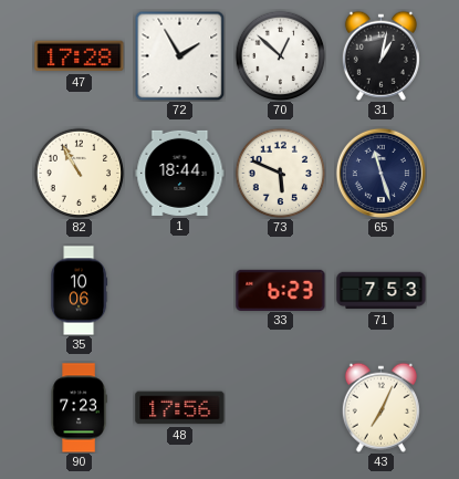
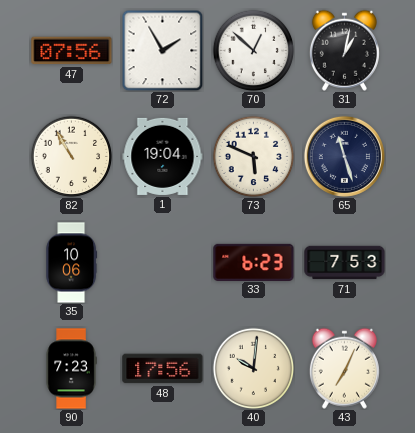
47: 17:28 -> 07:56
1: 18:44 -> 19:04
40: none -> 10:01
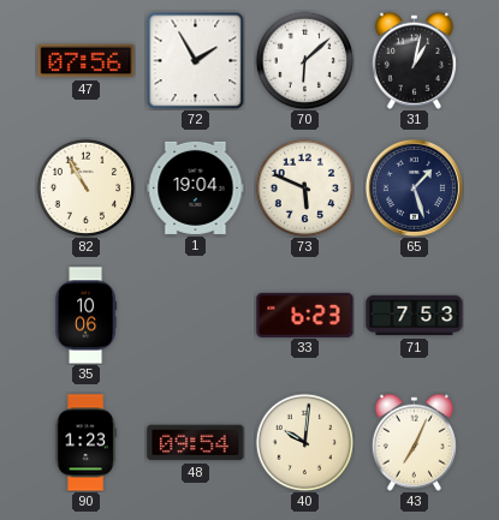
70: 12:52 -> 6:08
65: 11:27 -> 1:27
90: 7:23 -> 1:23
48: 17:56 -> 09:54
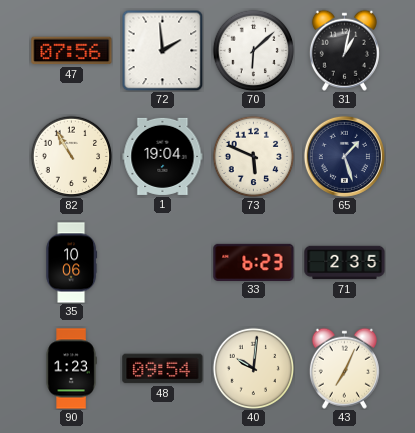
72: 1:55 -> 1:59
71: 7:53 -> 2:35
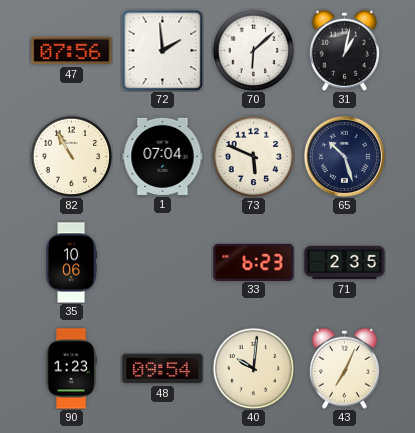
1: 19:04 -> 07:04
65: 1:27 -> 10:27
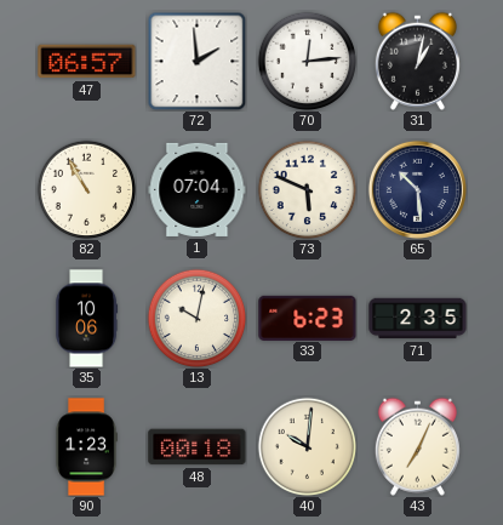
47: 07:56 -> 06:57
70: 6:08 -> 12:14
65: 10:27 -> 10:29
13: none -> 10:02
48: 09:54 -> 00:18
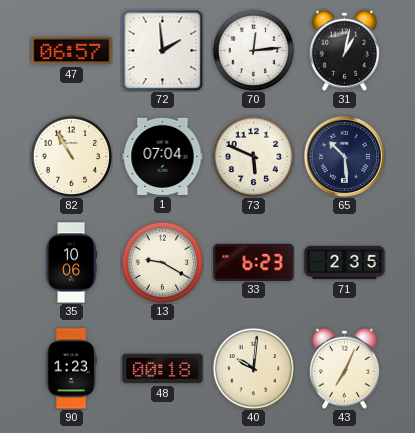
13: 10:02 -> 9:20
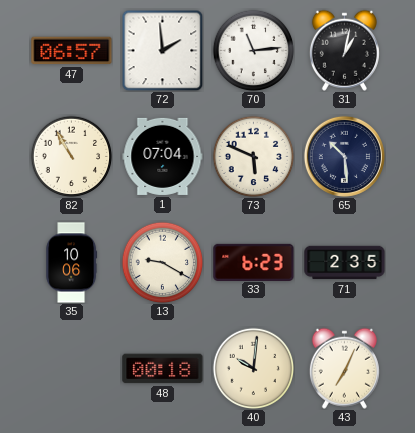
70: 12:14 -> 11:14
90: 1:23 -> none
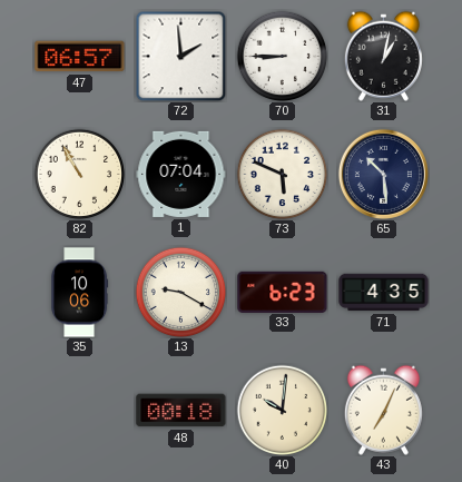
70: 11:14 -> 8:45
71: 2:35 -> 4:35
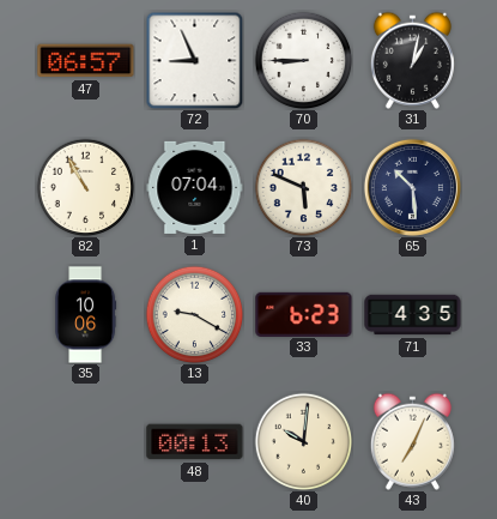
72: 1:59 -> 8:56
48: 00:18 -> 00:13
